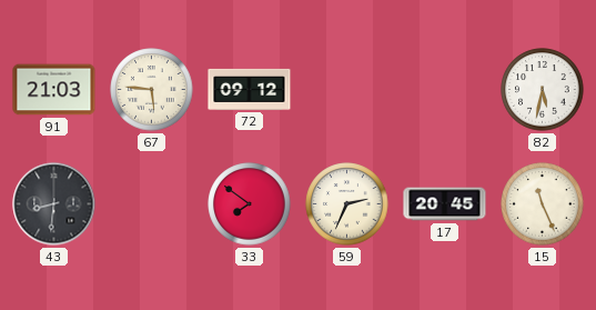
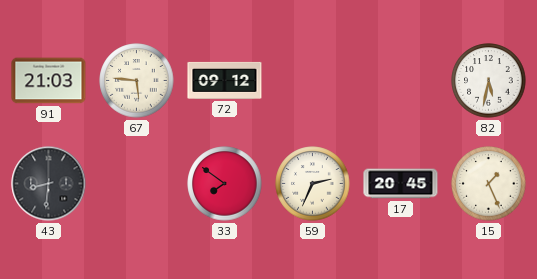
15: 11:26 -> 1:26
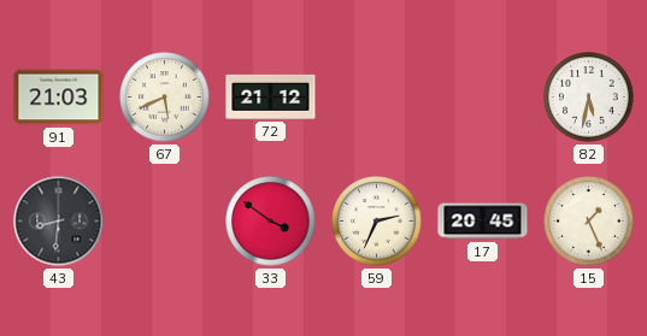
67: 5:46 -> 5:41
72: 09:12 -> 21:12
33: 7:51 -> 3:51
